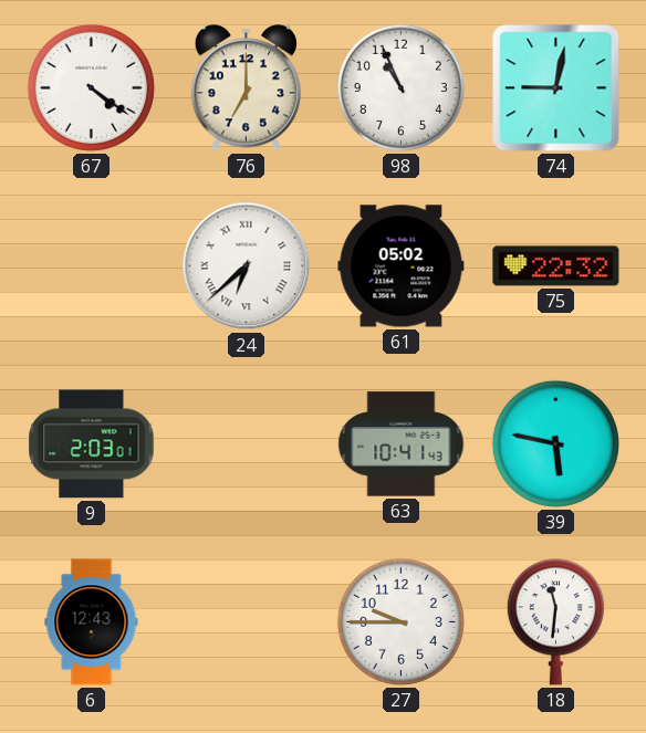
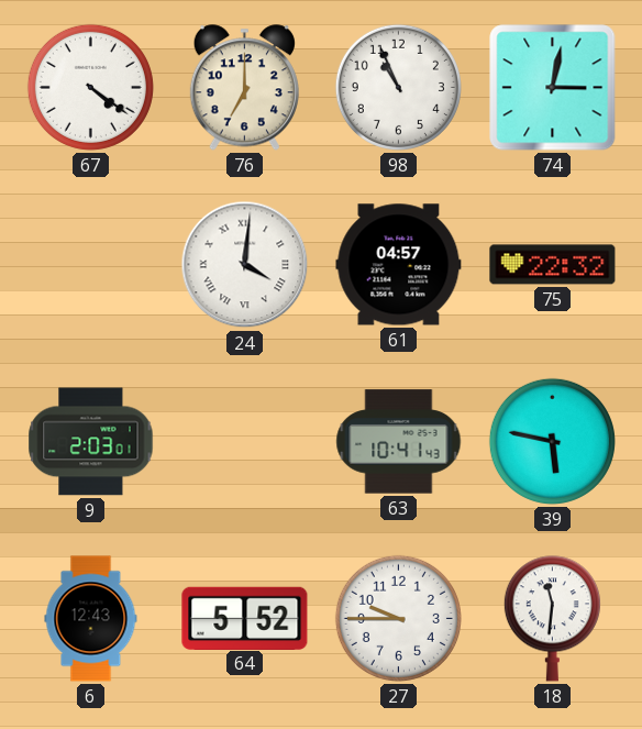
74: 9:02 -> 3:02
24: 6:38 -> 4:01
61: 05:02 -> 04:57
64: none -> 5:52
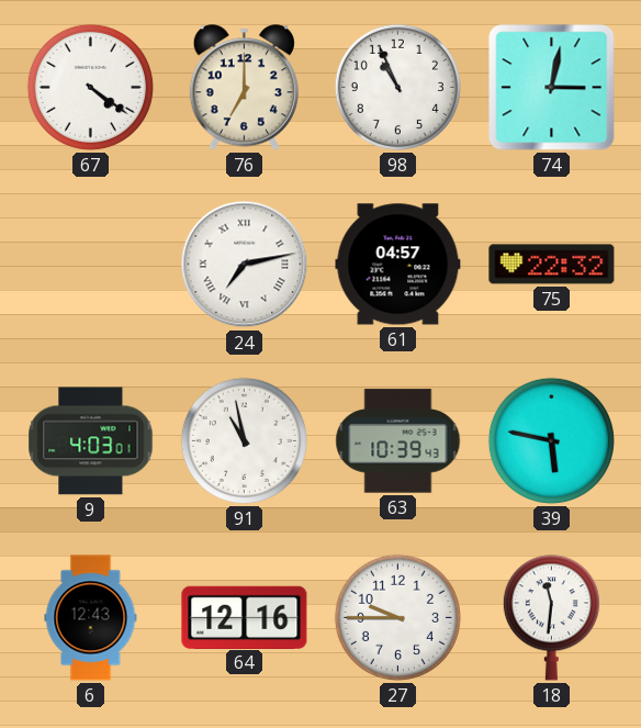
24: 4:01 -> 7:13
9: 2:03 -> 4:03
91: none -> 10:58
63: 10:41 -> 10:39
64: 5:52 -> 12:16
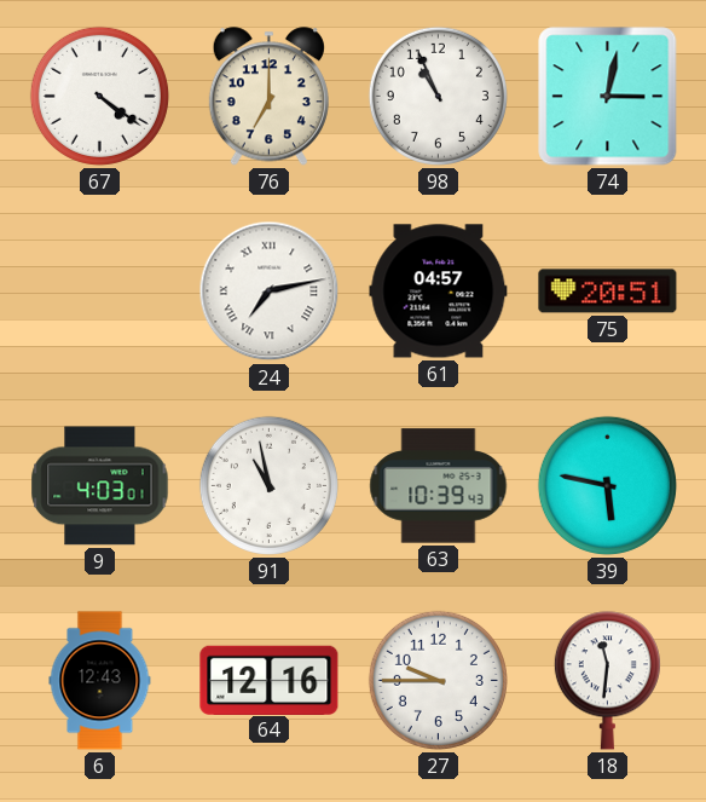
75: 22:32 -> 20:51
